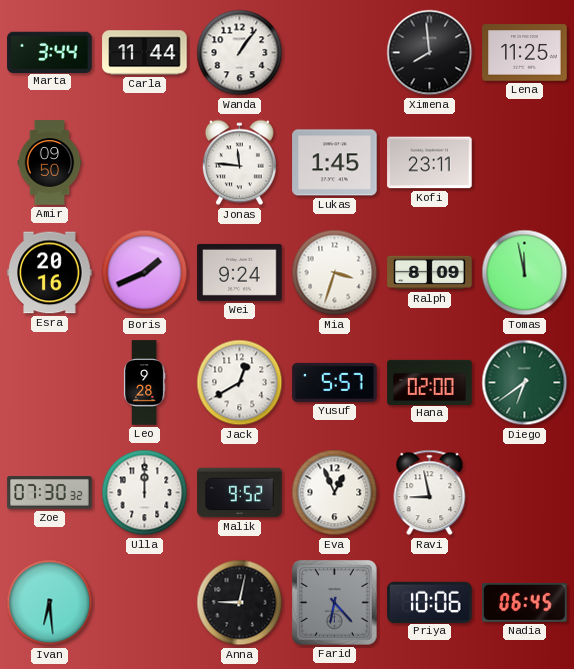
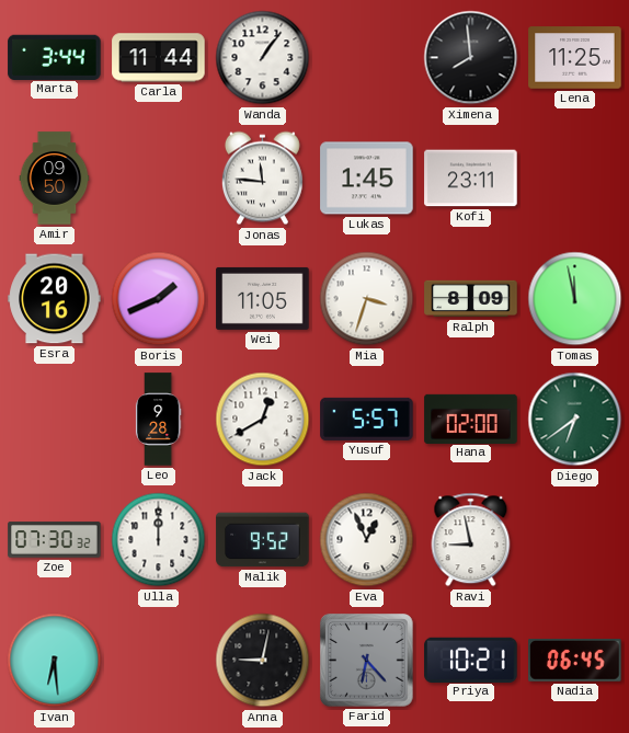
Wei: 9:24 -> 11:05
Priya: 10:06 -> 10:21
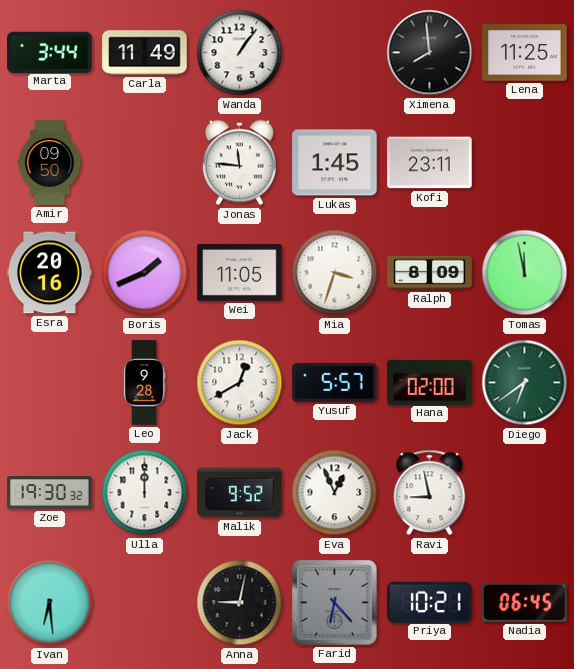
Carla: 11:44 -> 11:49
Zoe: 07:30 -> 19:30
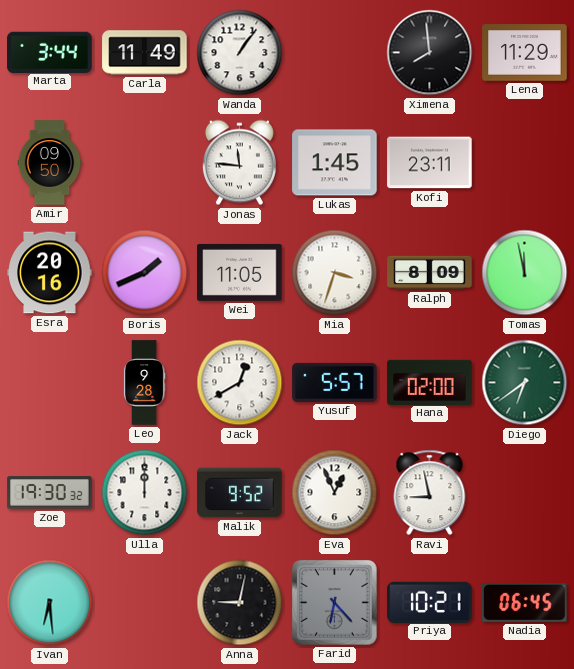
Lena: 11:25 -> 11:29
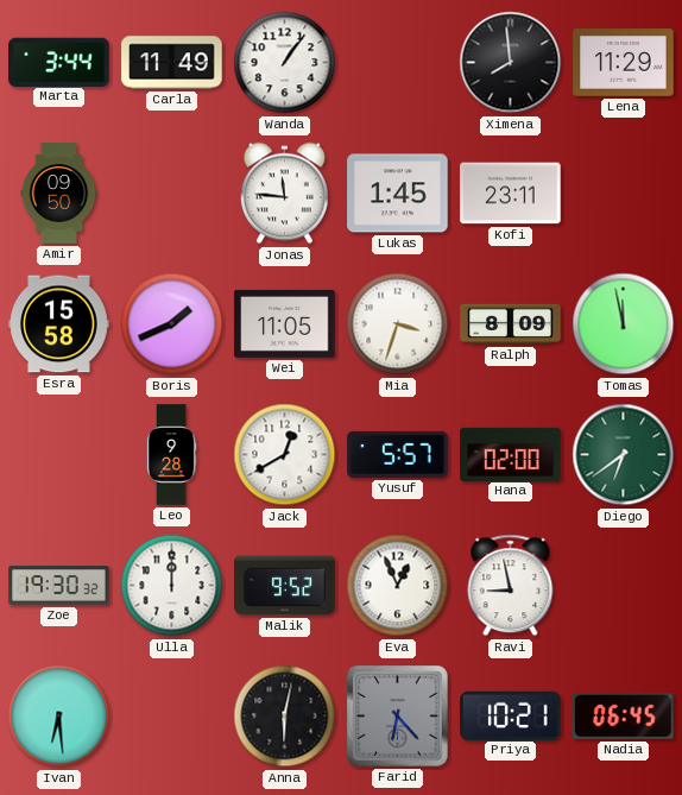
Esra: 20:16 -> 15:58
Anna: 9:02 -> 6:02
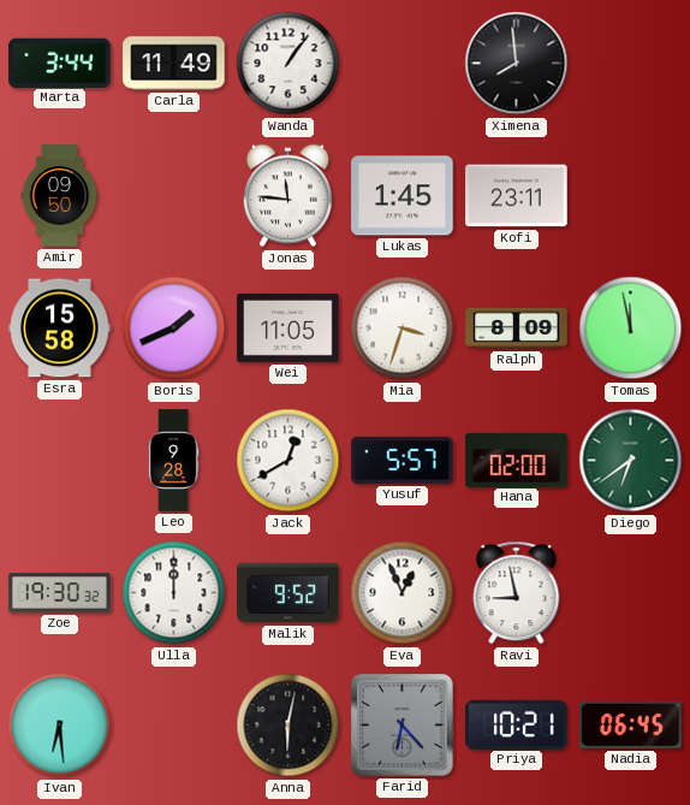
Lena: 11:29 -> none
